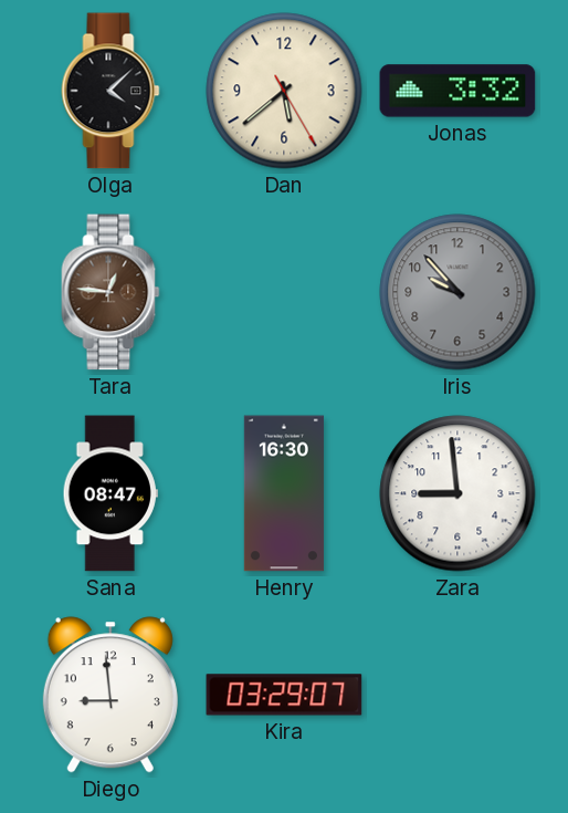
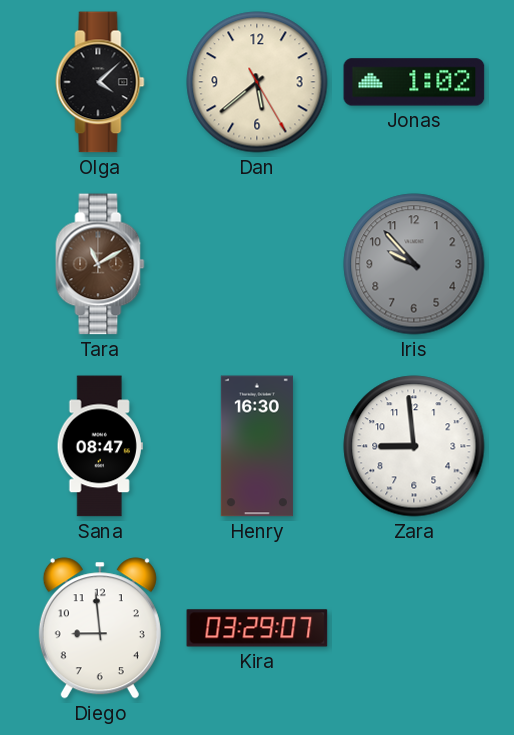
Jonas: 3:32 -> 1:02
Tara: 12:46 -> 11:10
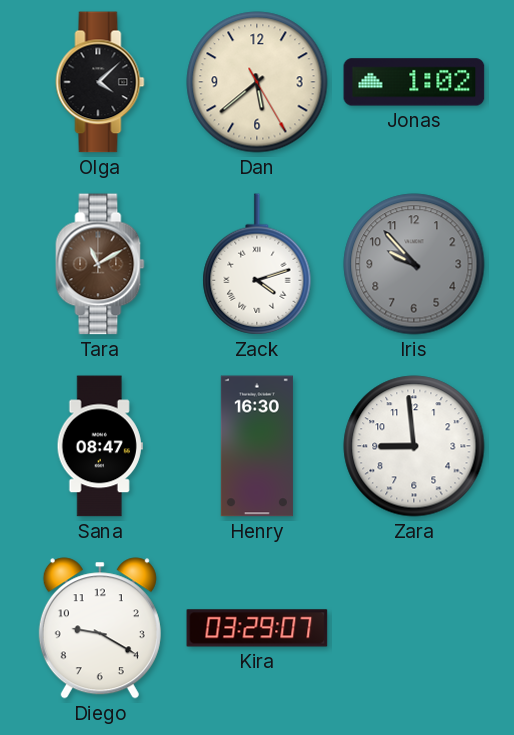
Zack: none -> 4:12
Diego: 8:59 -> 9:20
